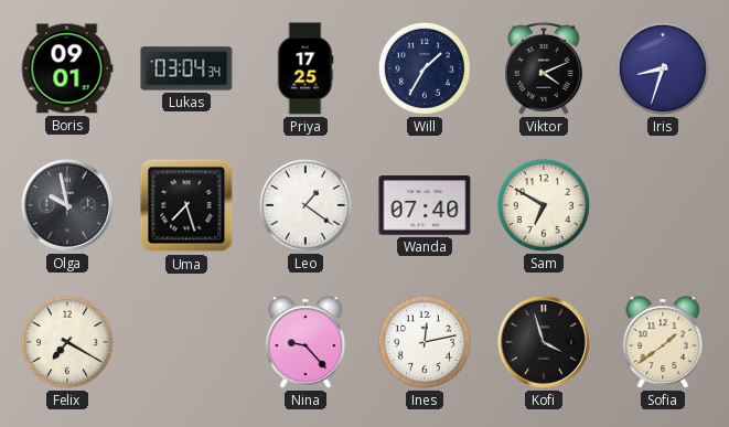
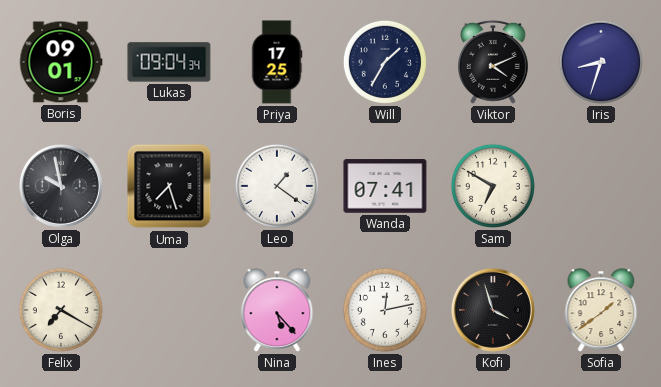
Lukas: 03:04 -> 09:04
Wanda: 07:40 -> 07:41
Nina: 9:23 -> 5:23
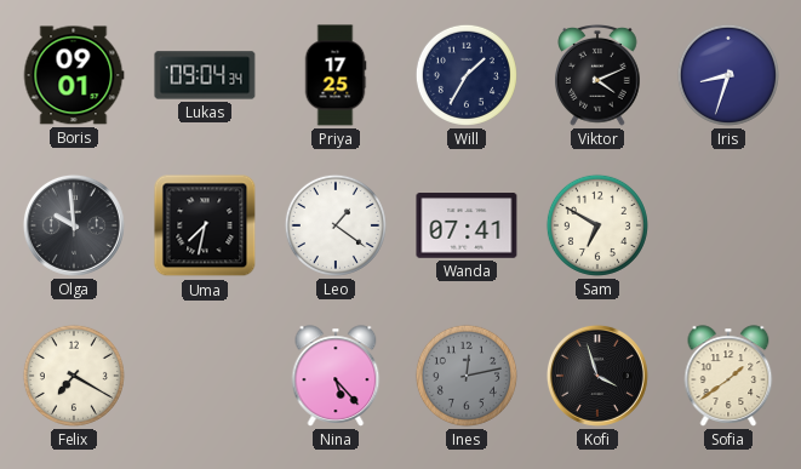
Olga: 9:58 -> 9:59
Uma: 7:27 -> 7:32
Ines dial: white -> grey
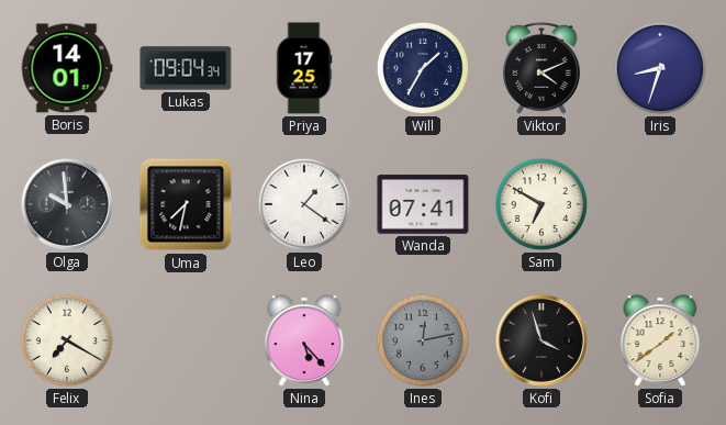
Boris: 09:01 -> 14:01
